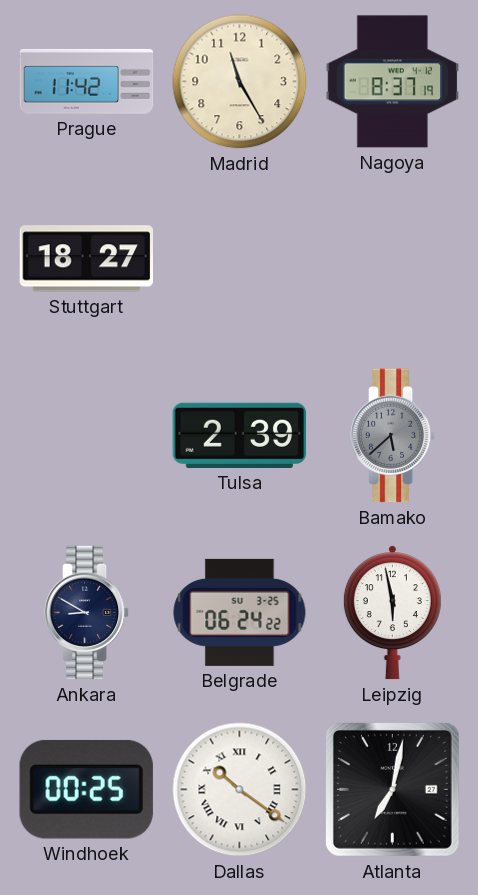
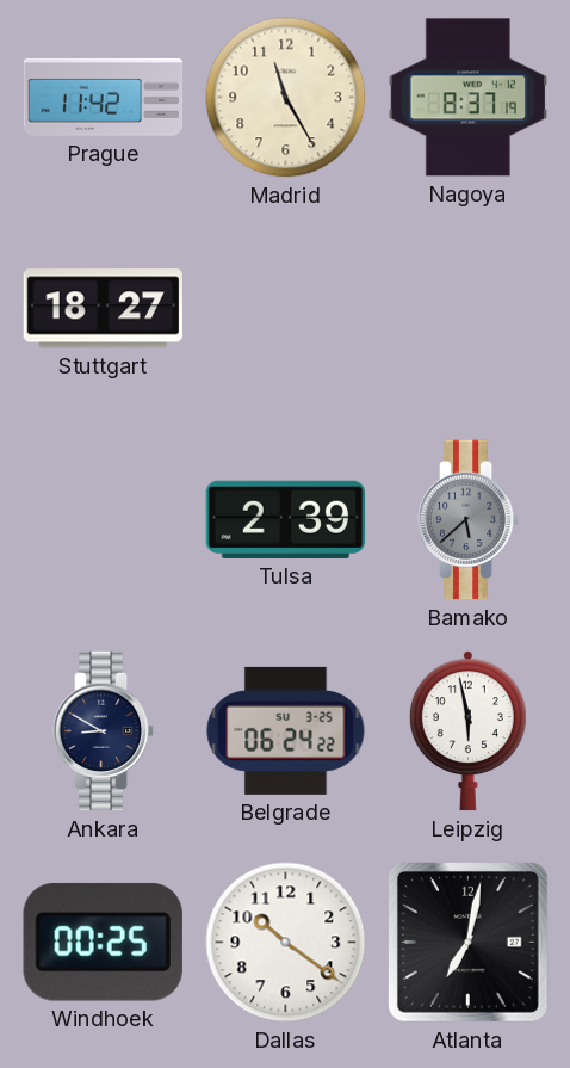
Dallas numerals: Roman -> Arabic
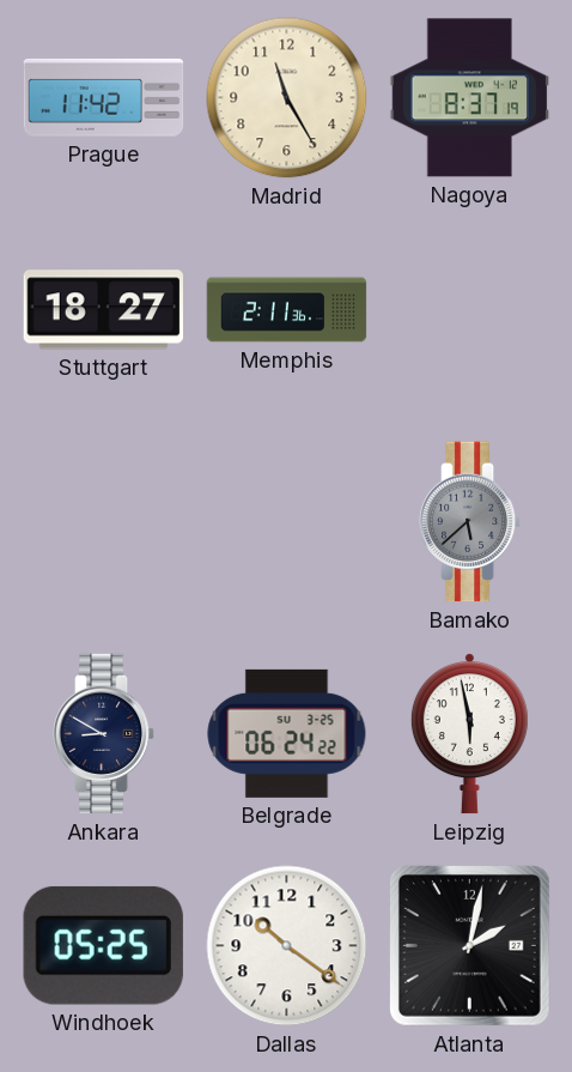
Memphis: none -> 2:11
Tulsa: 2:39 -> none
Windhoek: 00:25 -> 05:25
Atlanta: 7:02 -> 2:02
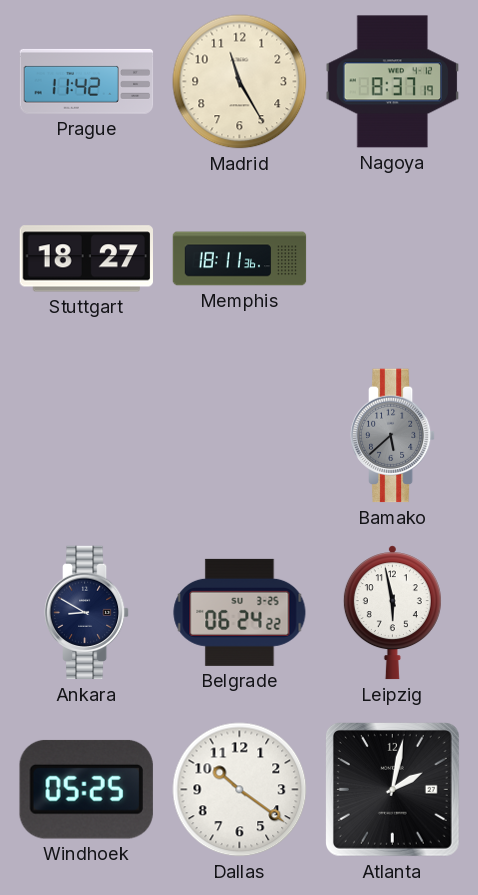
Memphis: 2:11 -> 18:11
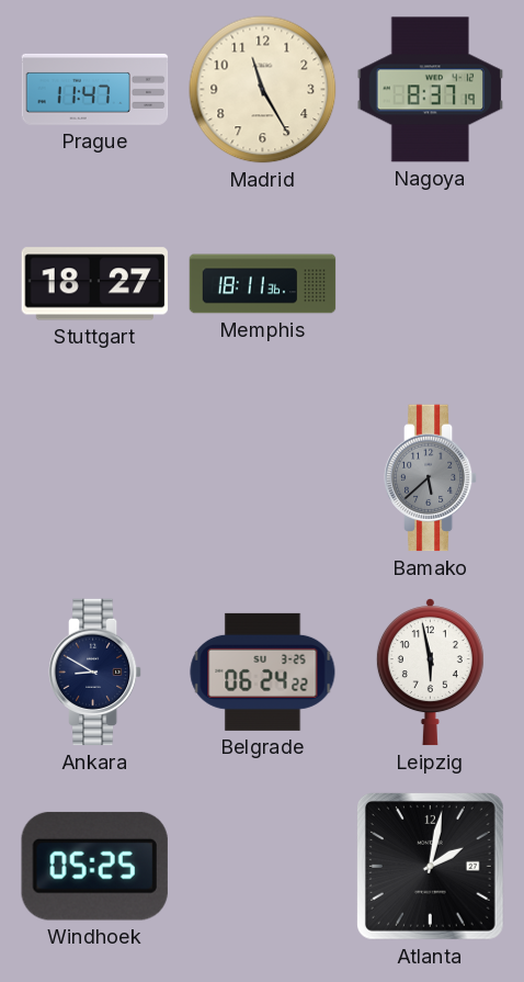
Prague: 11:42 -> 11:47
Dallas: 10:21 -> none
